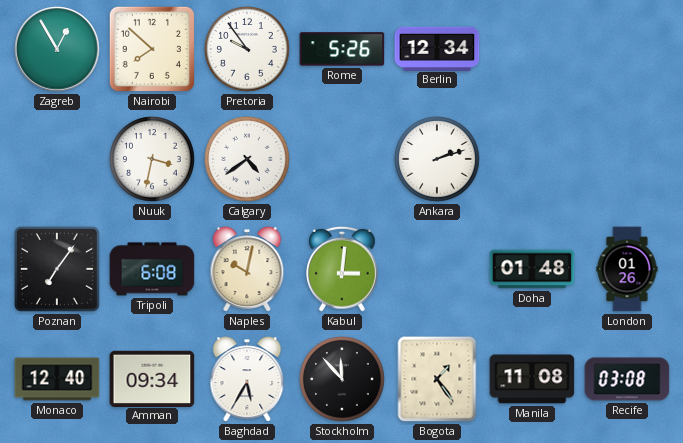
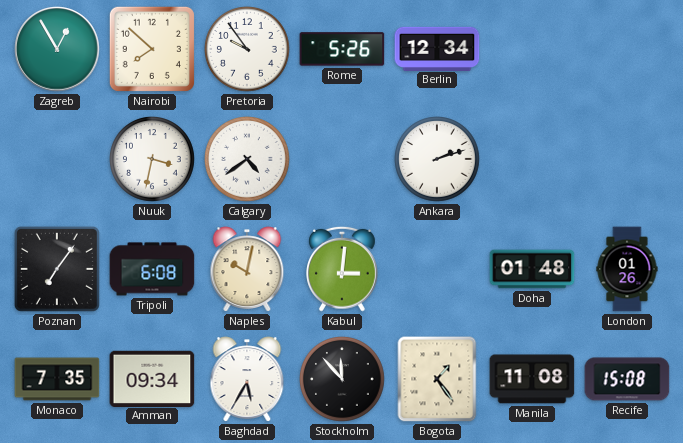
Monaco: 12:40 -> 7:35
Recife: 03:08 -> 15:08
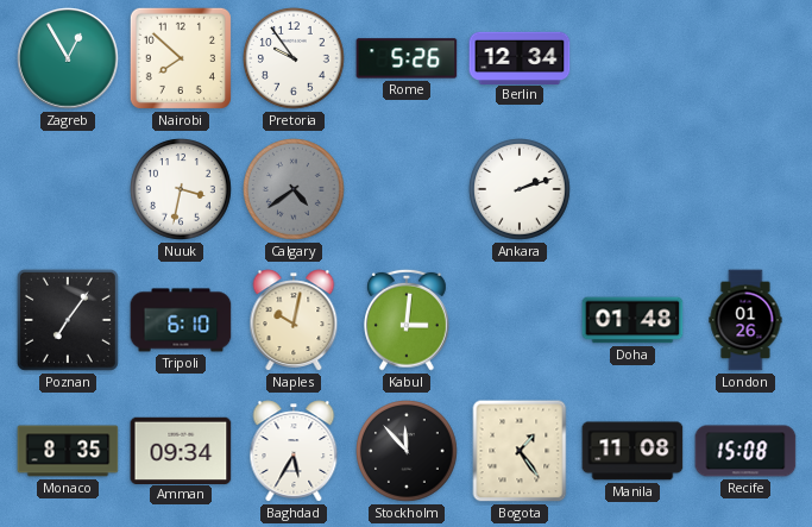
Calgary dial: white -> grey
Tripoli: 6:08 -> 6:10
Monaco: 7:35 -> 8:35
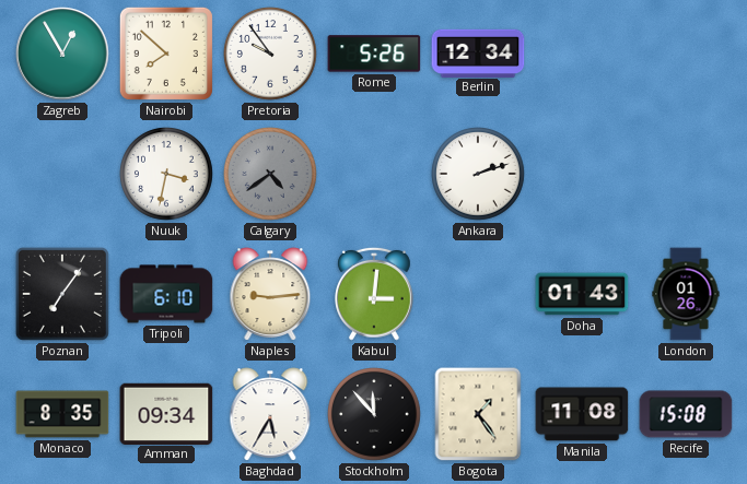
Naples: 10:02 -> 9:14
Doha: 01:48 -> 01:43
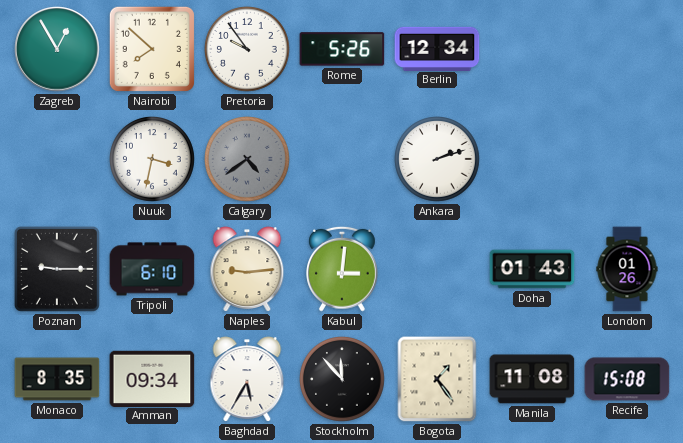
Poznan: 7:06 -> 9:15
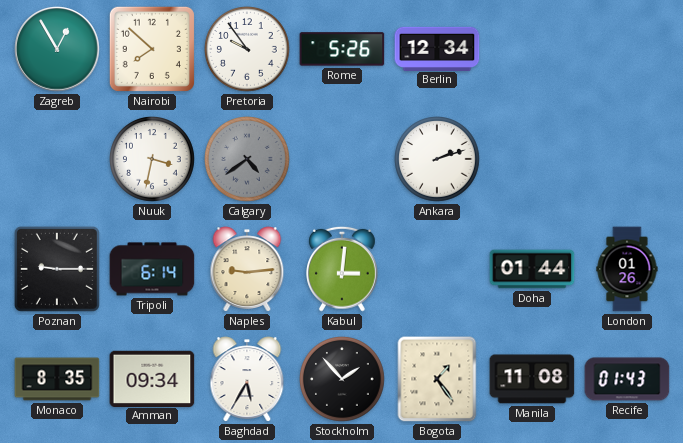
Tripoli: 6:10 -> 6:14
Doha: 01:43 -> 01:44
Stockholm: 11:53 -> 1:53
Recife: 15:08 -> 01:43
